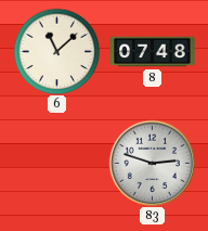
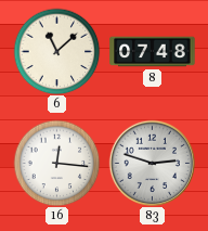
16: none -> 12:16
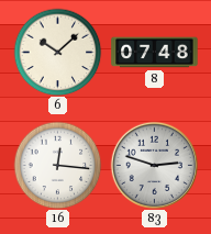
6: 11:08 -> 10:08
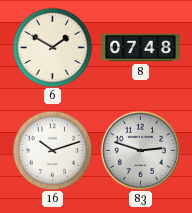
6: 10:08 -> 1:50
16: 12:16 -> 10:12
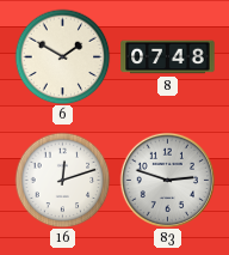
16: 10:12 -> 12:12
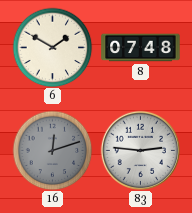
16 dial: white -> grey
83: 2:48 -> 2:46
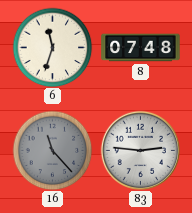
6: 1:50 -> 11:33
16: 12:12 -> 11:23
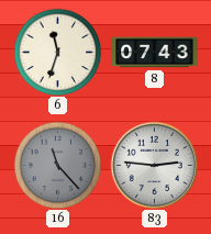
8: 07:48 -> 07:43
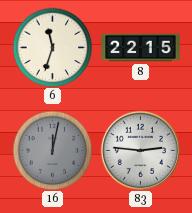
8: 07:43 -> 22:15
16: 11:23 -> 12:02
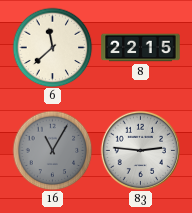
6: 11:33 -> 11:38
16: 12:02 -> 11:05
